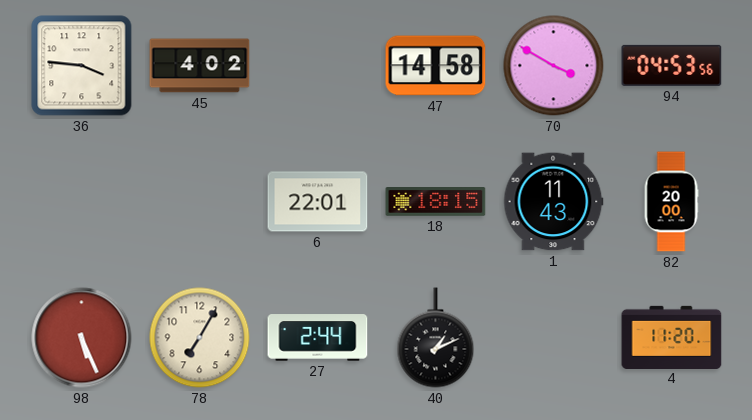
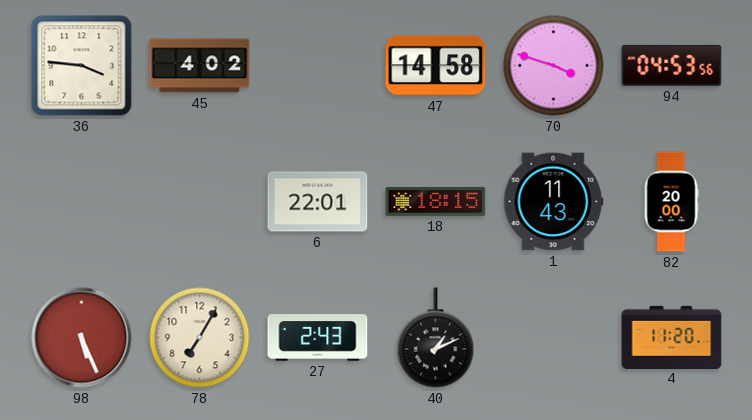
70: 3:50 -> 3:48
27: 2:44 -> 2:43
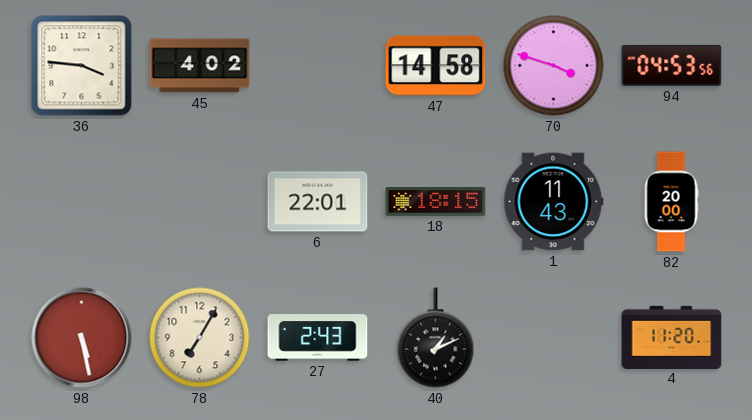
98: 5:26 -> 5:28
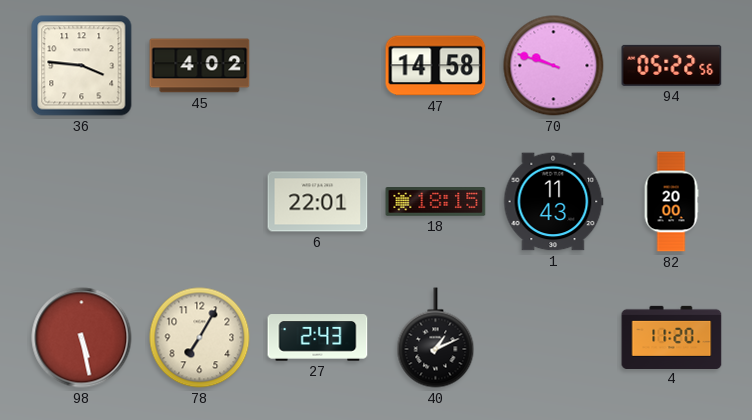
70: 3:48 -> 9:48
94: 04:53 -> 05:22
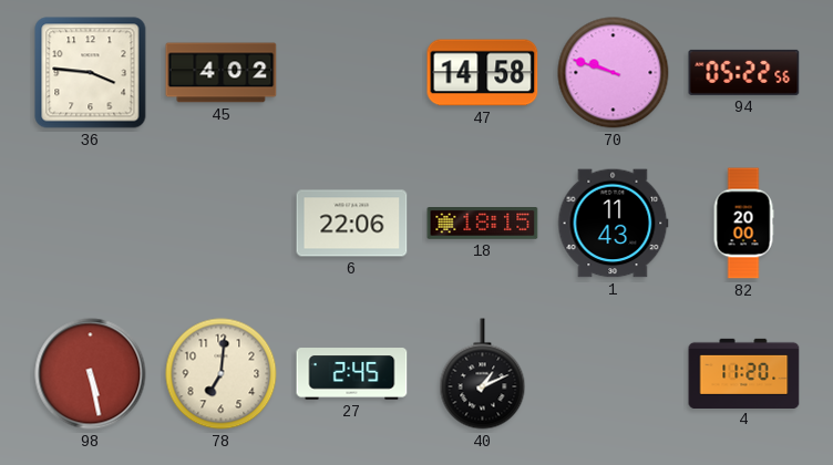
6: 22:01 -> 22:06
78: 7:05 -> 7:01
27: 2:43 -> 2:45
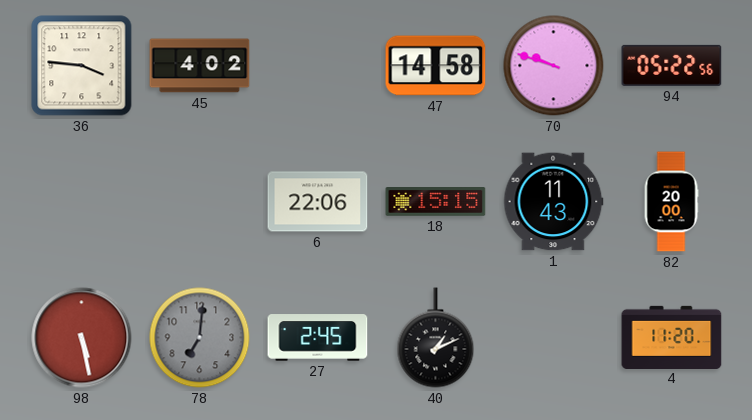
18: 18:15 -> 15:15
78 dial: cream -> grey
